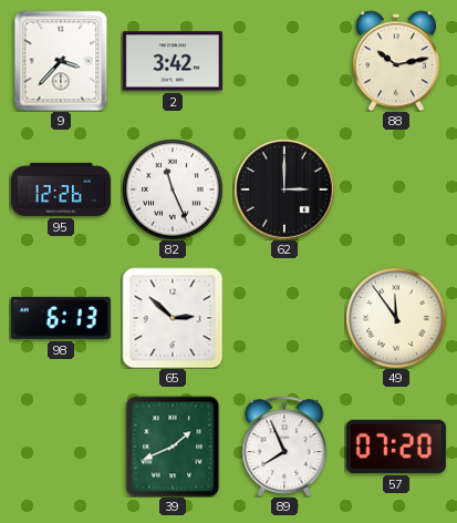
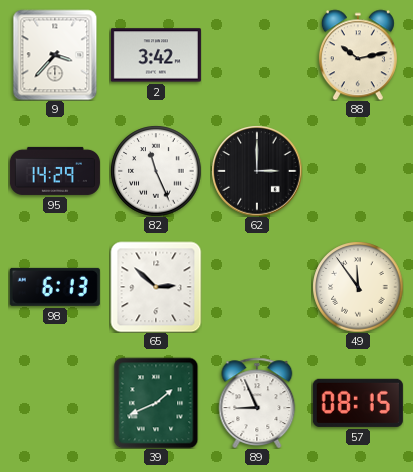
95: 12:26 -> 14:29
89: 7:56 -> 8:56
57: 07:20 -> 08:15
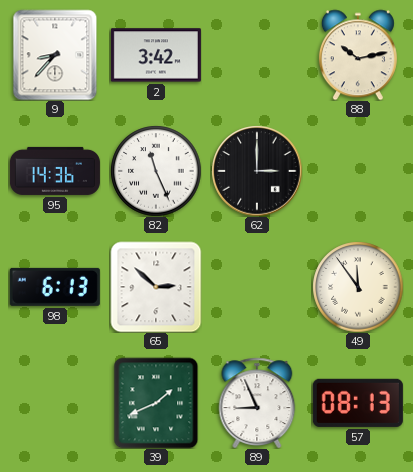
9: 3:37 -> 8:37
95: 14:29 -> 14:36
57: 08:15 -> 08:13
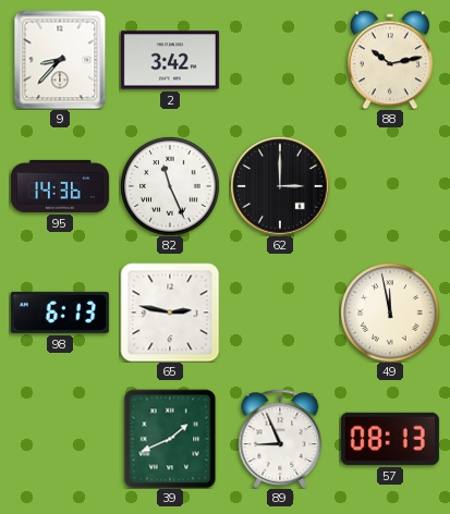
65: 2:52 -> 2:47
49: 11:54 -> 11:58
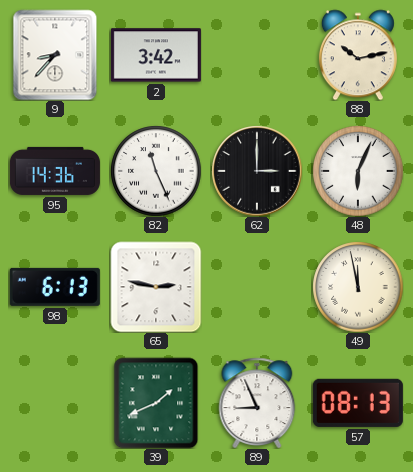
48: none -> 6:04
